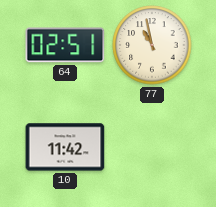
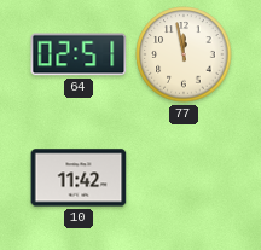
77: 10:58 -> 11:58
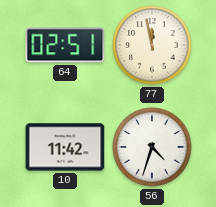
56: none -> 4:33
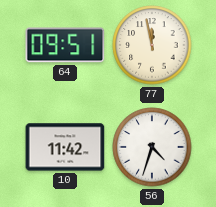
64: 02:51 -> 09:51
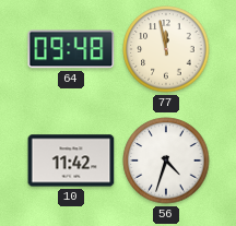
64: 09:51 -> 09:48
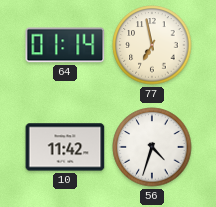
64: 09:48 -> 01:14
77: 11:58 -> 6:58
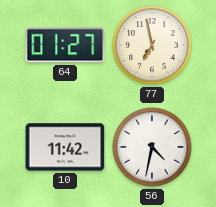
64: 01:14 -> 01:27
56: 4:33 -> 4:32
